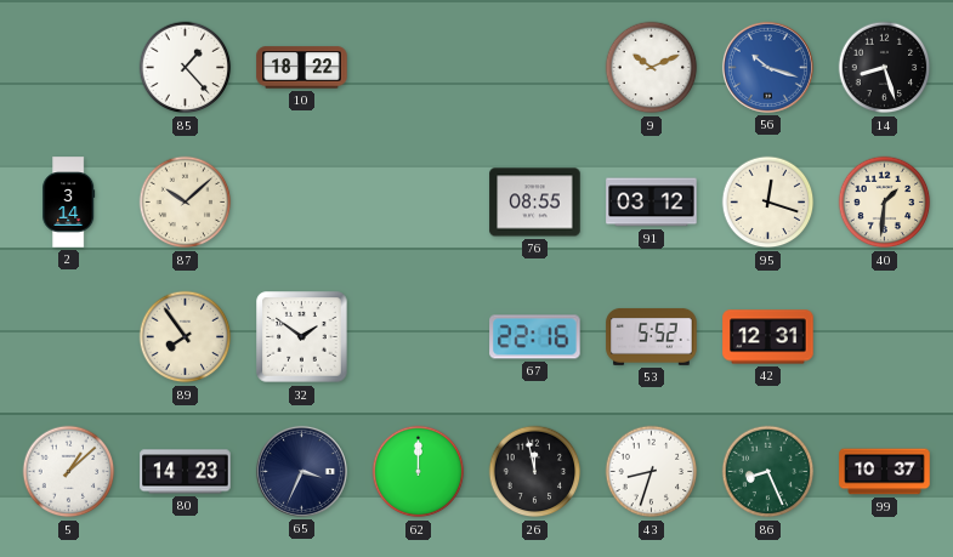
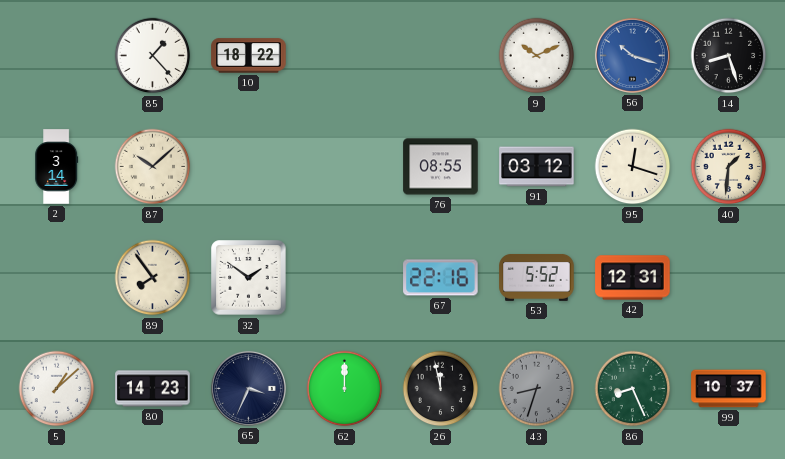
43 dial: white -> grey
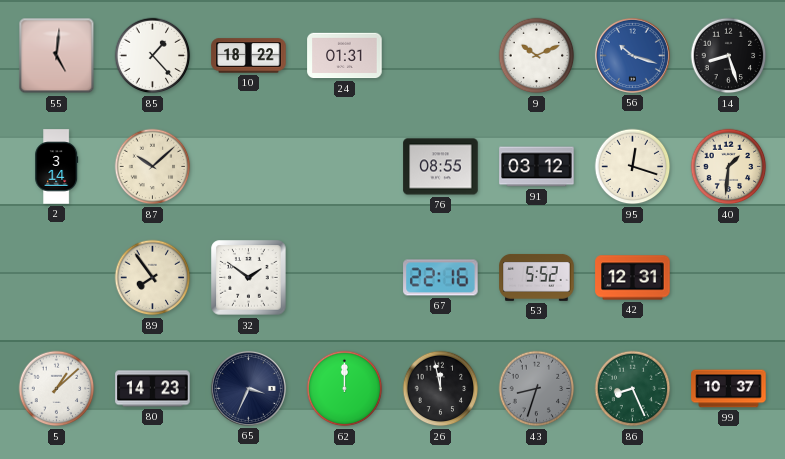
55: none -> 5:01
24: none -> 01:31
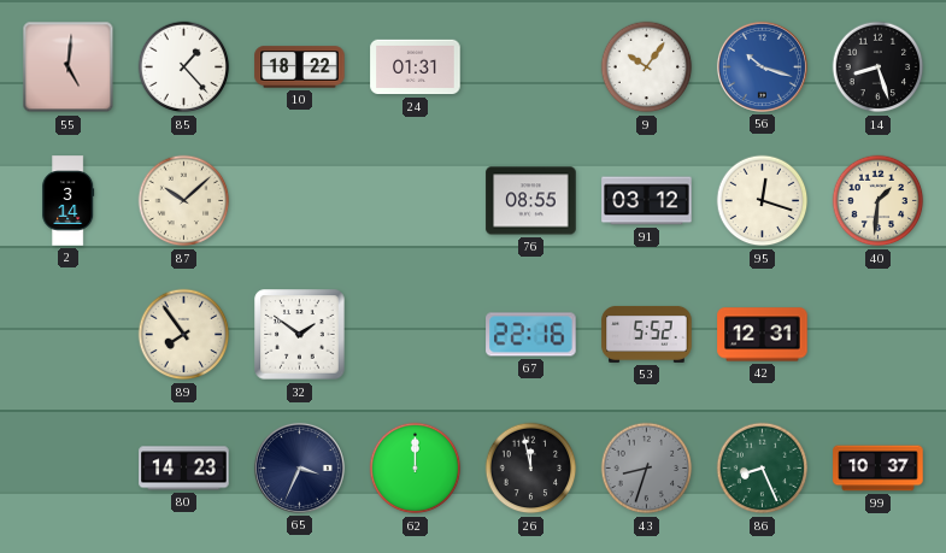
9: 10:11 -> 10:06
5: 1:08 -> none
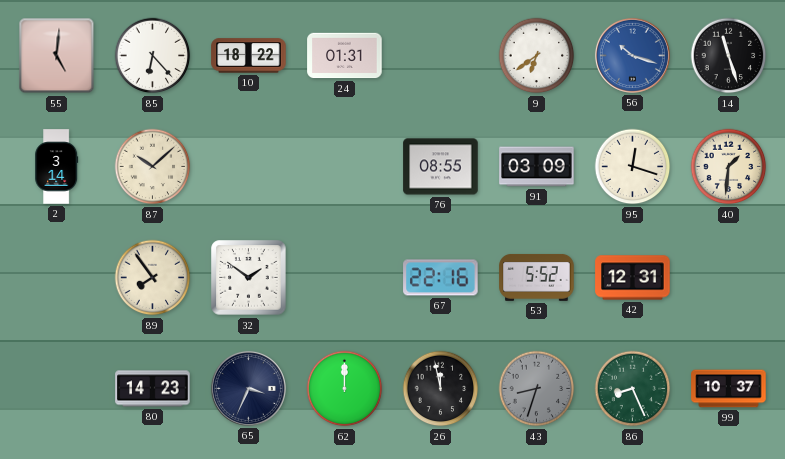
85: 1:23 -> 6:23
9: 10:06 -> 6:39
14: 8:27 -> 11:27
91: 03:12 -> 03:09
